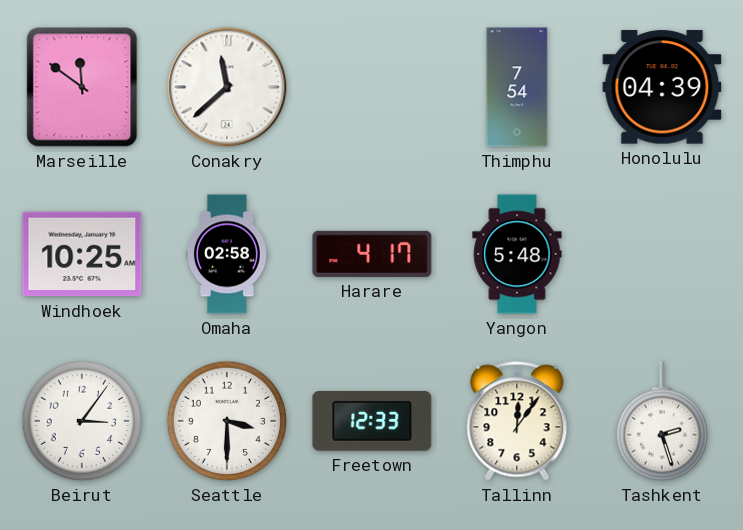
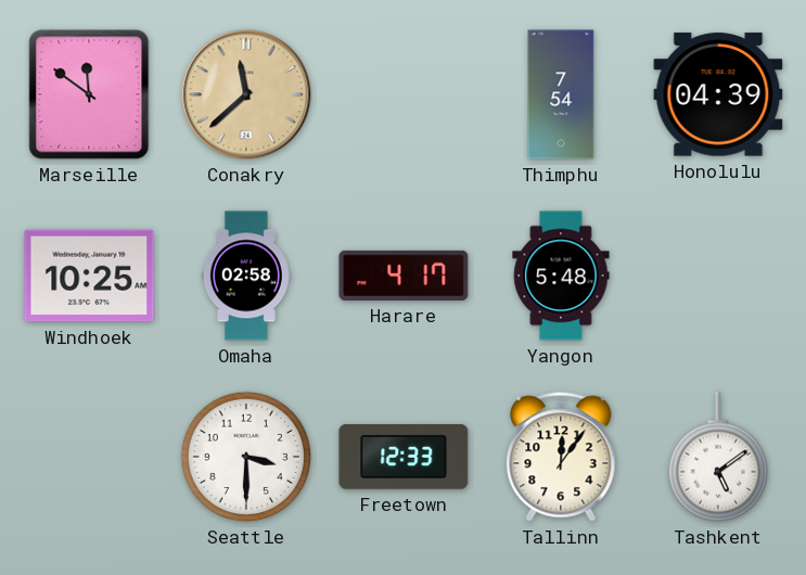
Conakry dial: white -> champagne
Beirut: 3:06 -> none
Tashkent: 2:27 -> 5:09
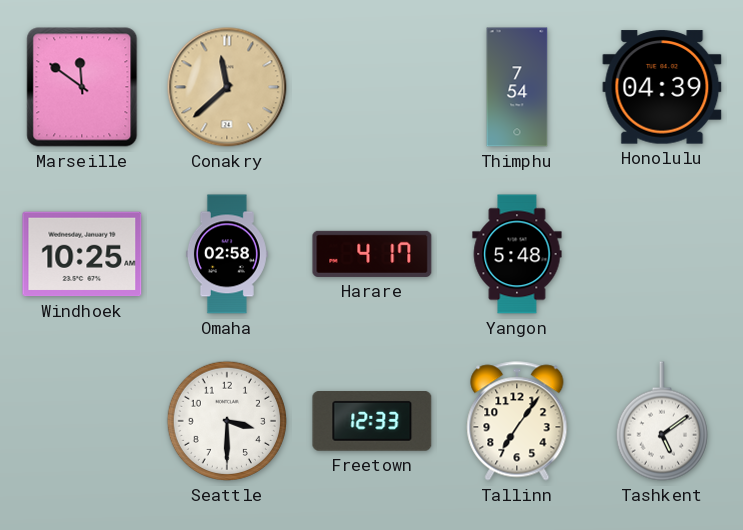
Tallinn: 12:06 -> 7:06
